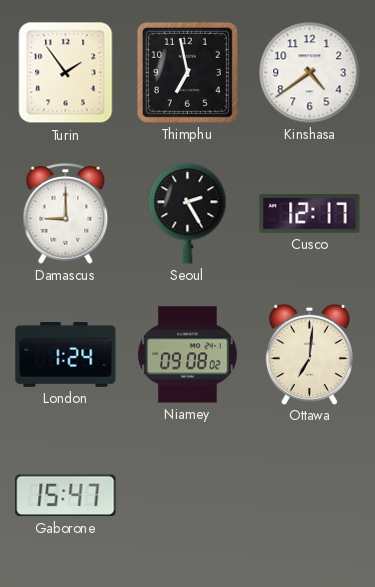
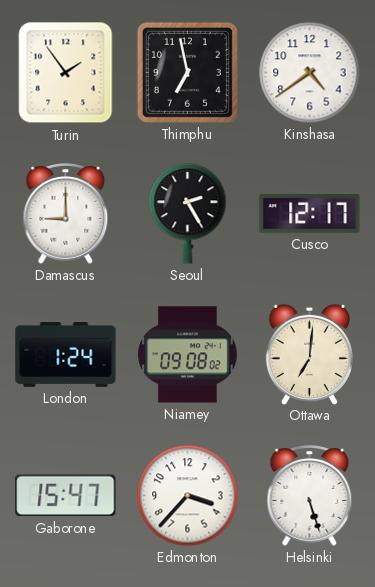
Edmonton: none -> 3:37
Helsinki: none -> 5:27
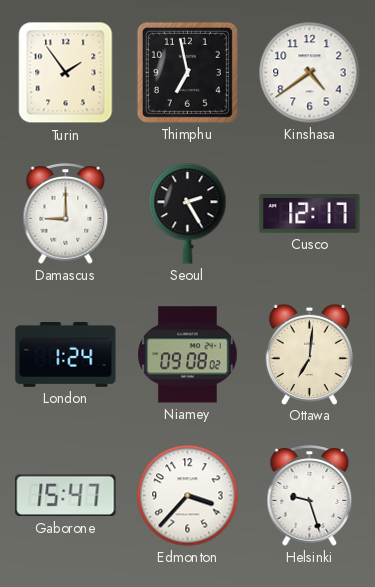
Helsinki: 5:27 -> 9:27
